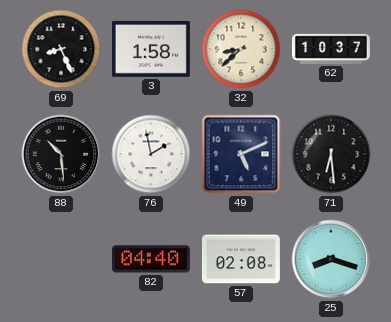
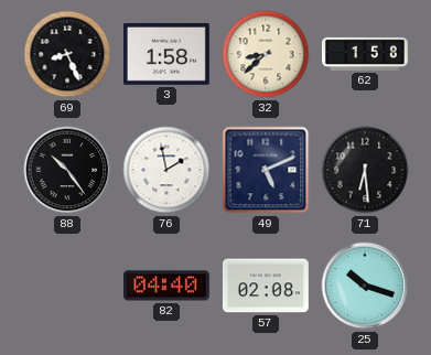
62: 10:37 -> 1:58
88: 10:29 -> 10:24
25: 8:18 -> 10:18
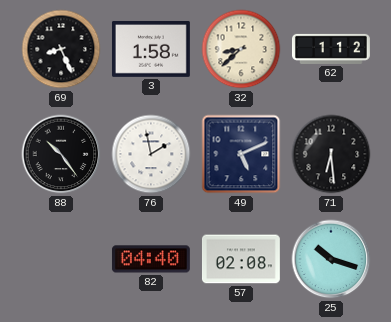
62: 1:58 -> 1:12
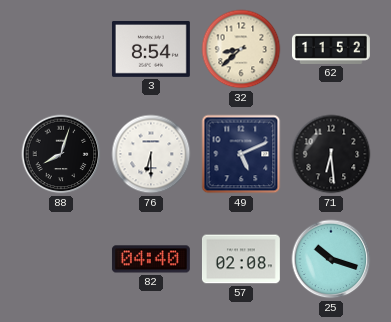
69: 8:26 -> none
3: 1:58 -> 8:54
62: 1:12 -> 11:52
88: 10:24 -> 8:03
76: 1:58 -> 6:30
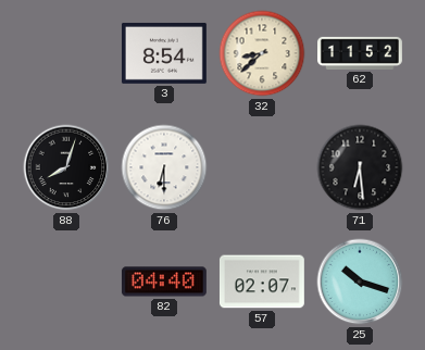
49: 5:11 -> none
57: 02:08 -> 02:07
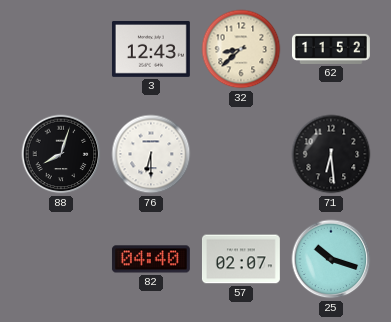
3: 8:54 -> 12:43
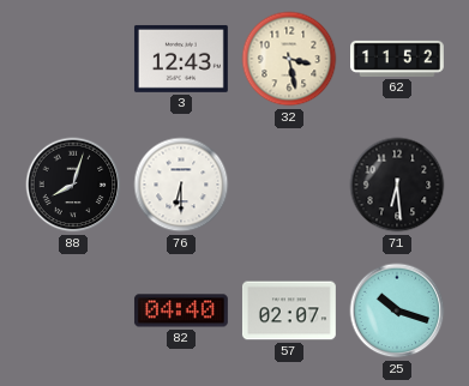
32: 8:38 -> 3:28
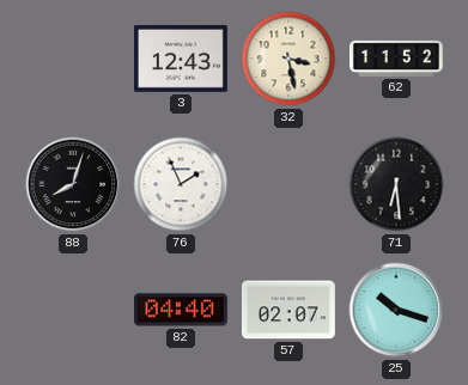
76: 6:30 -> 1:56
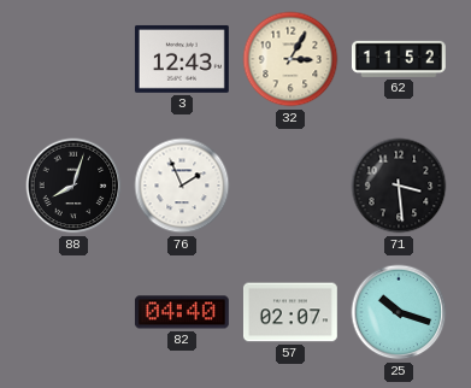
32: 3:28 -> 3:05
71: 6:29 -> 3:29
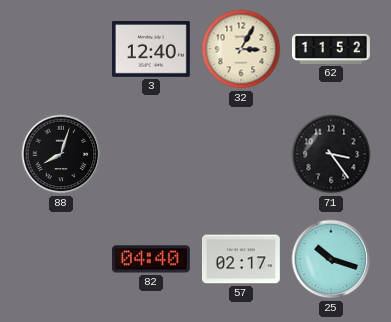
3: 12:43 -> 12:40
76: 1:56 -> none
71: 3:29 -> 3:24
57: 02:07 -> 02:17
